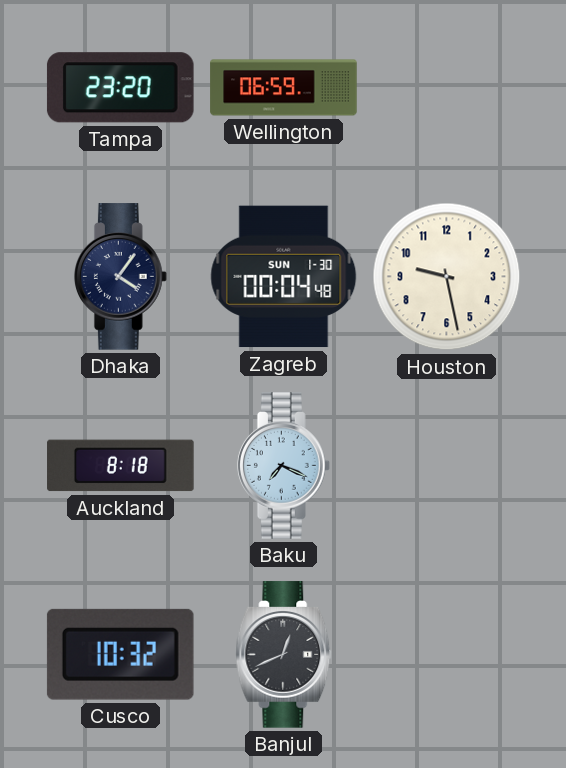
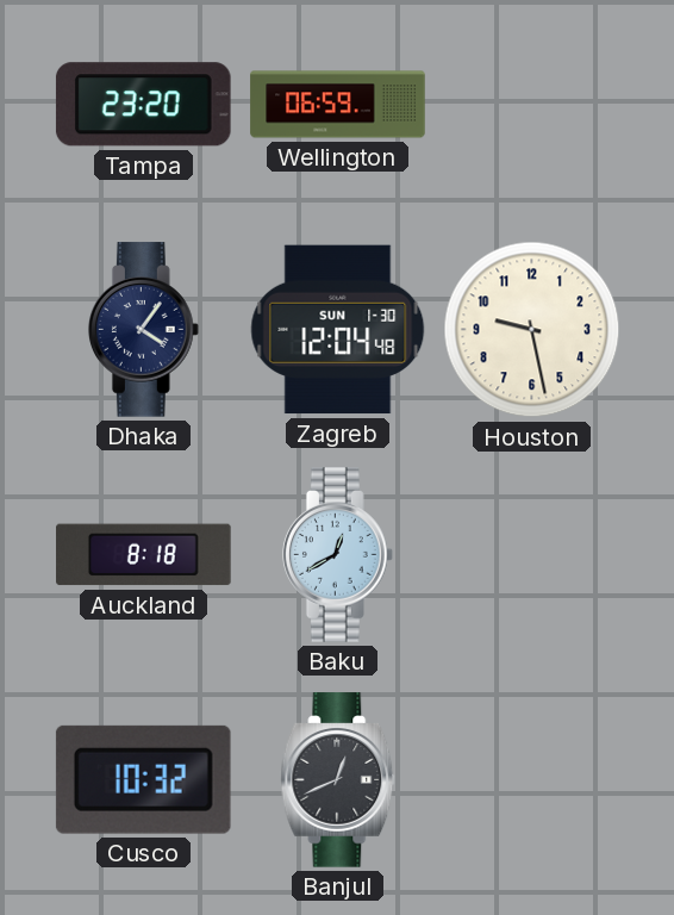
Zagreb: 00:04 -> 12:04
Baku: 7:19 -> 12:40
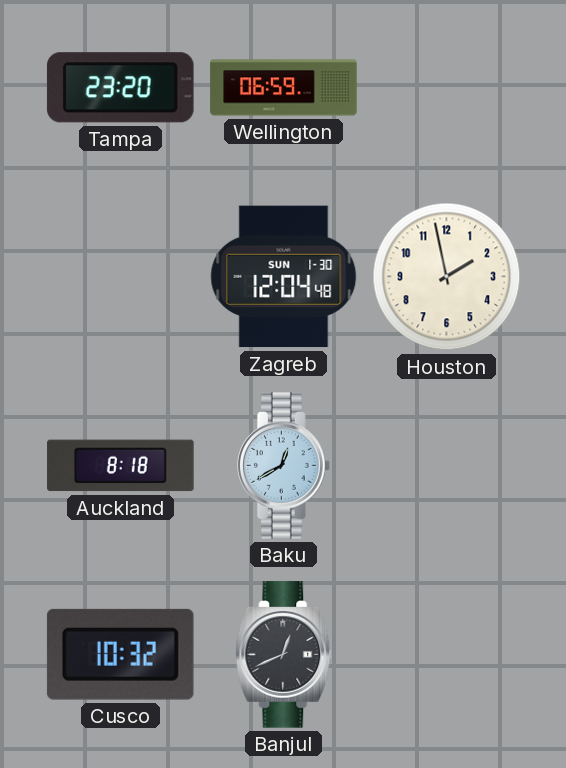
Dhaka: 4:06 -> none
Houston: 9:28 -> 1:58
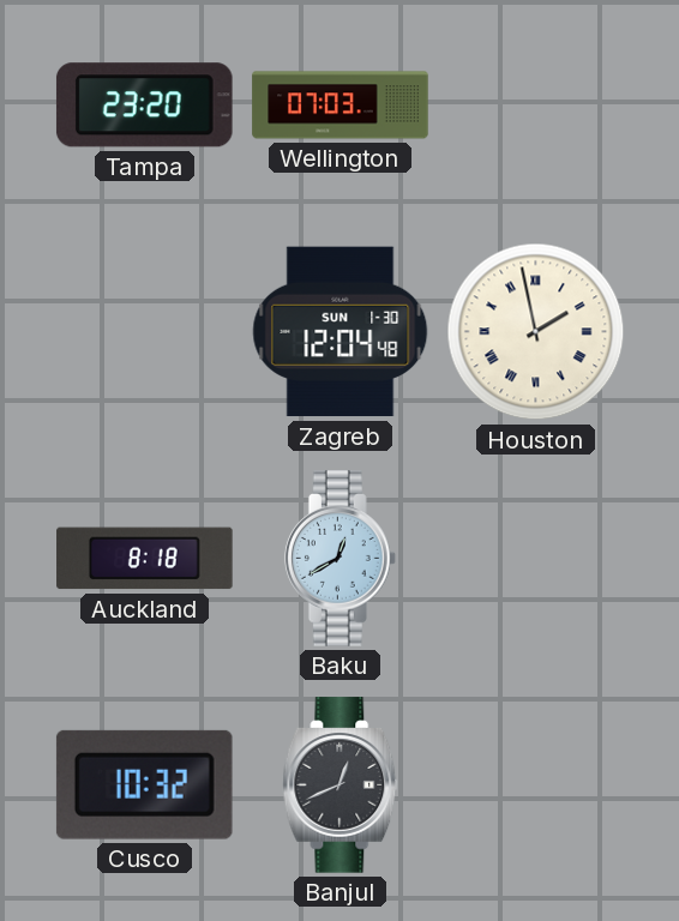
Wellington: 06:59 -> 07:03
Houston numerals: Arabic -> Roman
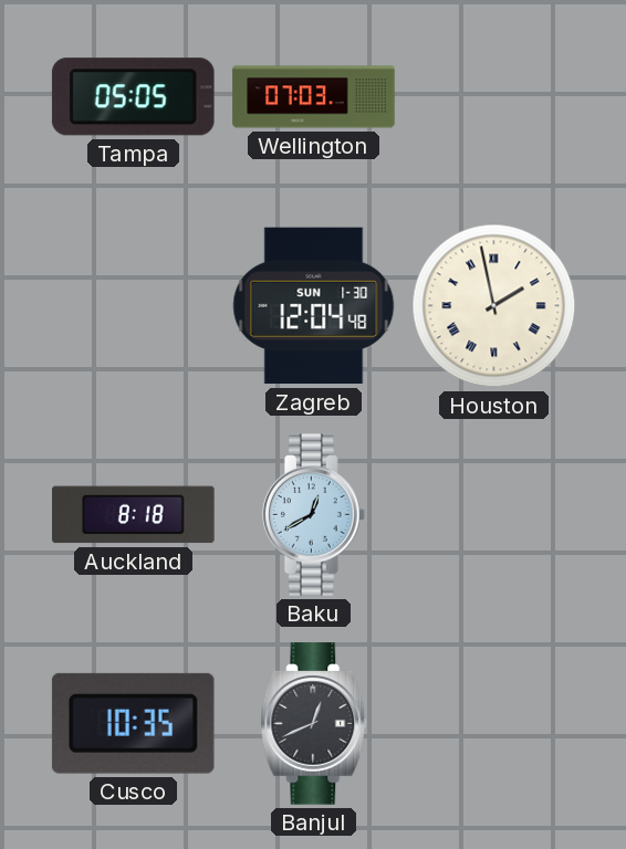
Tampa: 23:20 -> 05:05
Cusco: 10:32 -> 10:35
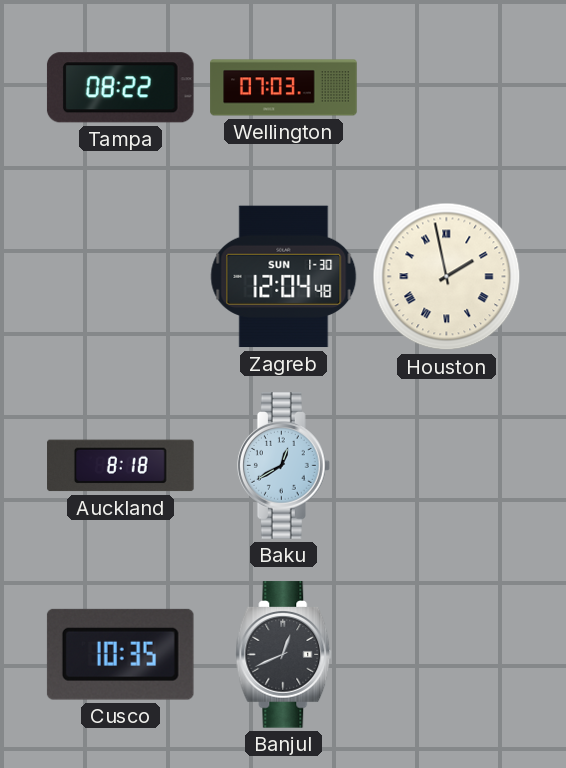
Tampa: 05:05 -> 08:22
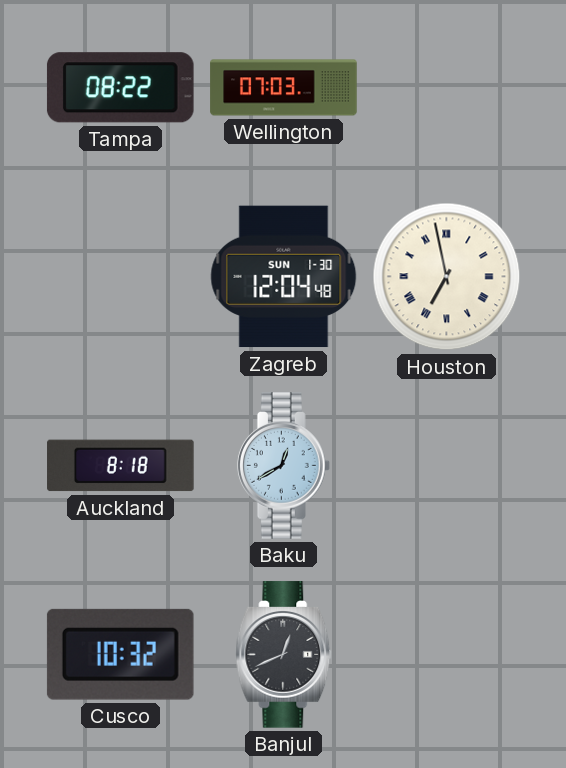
Houston: 1:58 -> 6:58
Cusco: 10:35 -> 10:32
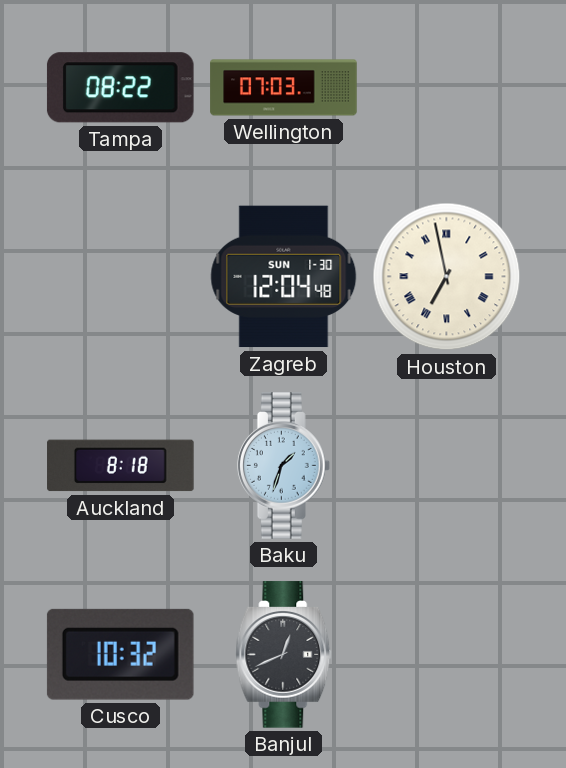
Baku: 12:40 -> 1:33
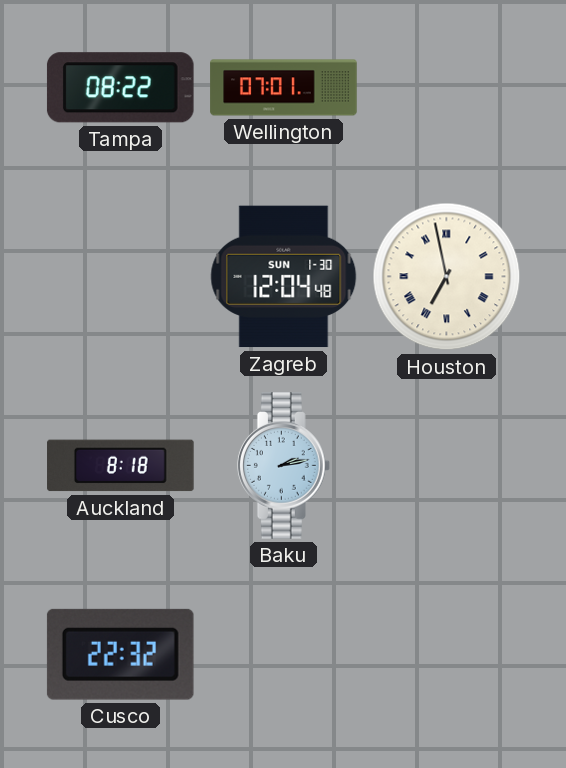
Wellington: 07:03 -> 07:01
Baku: 1:33 -> 2:13
Cusco: 10:32 -> 22:32
Banjul: 12:41 -> none
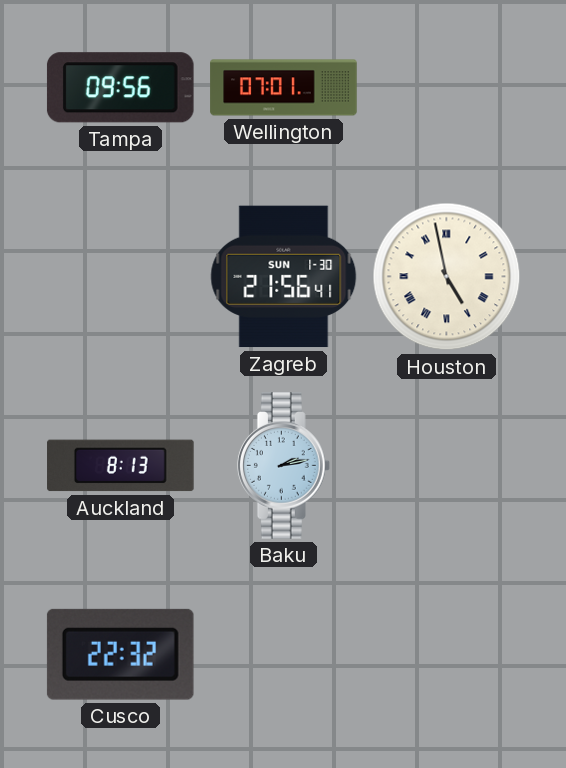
Tampa: 08:22 -> 09:56
Zagreb: 12:04 -> 21:56
Houston: 6:58 -> 4:58
Auckland: 8:18 -> 8:13
